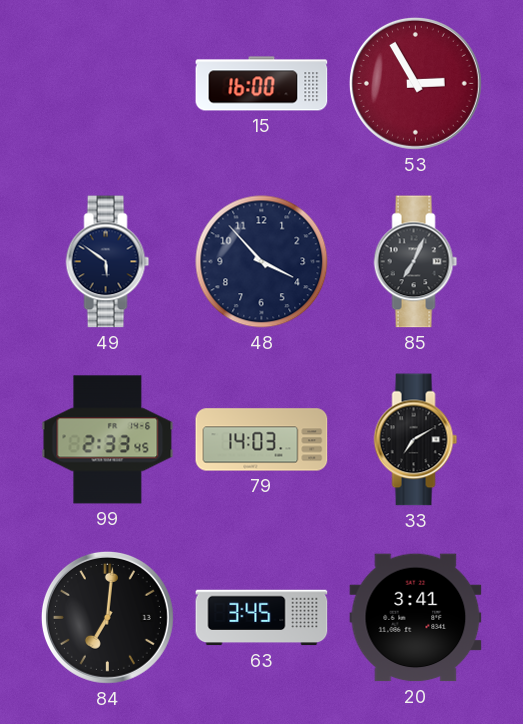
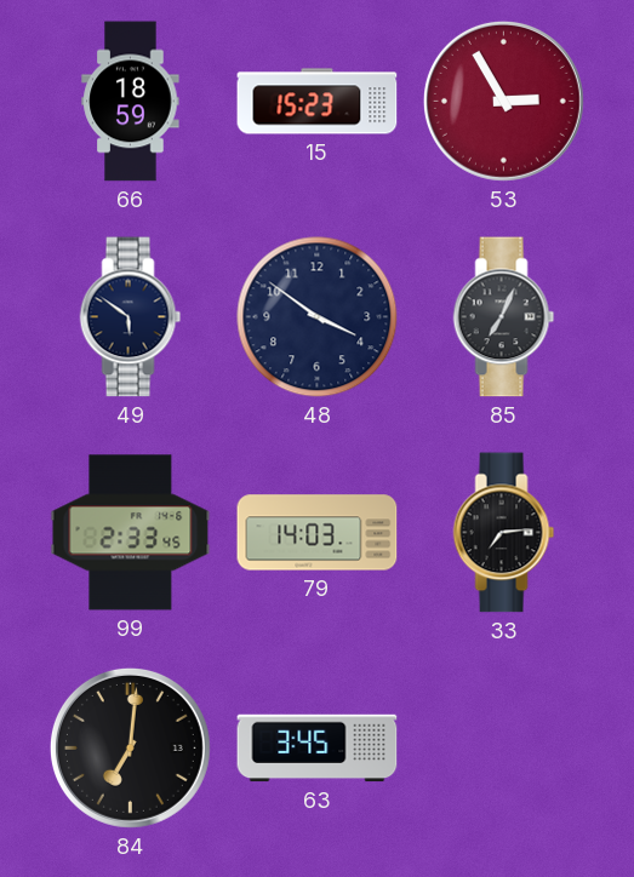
66: none -> 18:59
15: 16:00 -> 15:23
48: 3:53 -> 3:51
33: 7:10 -> 7:14
20: 3:41 -> none
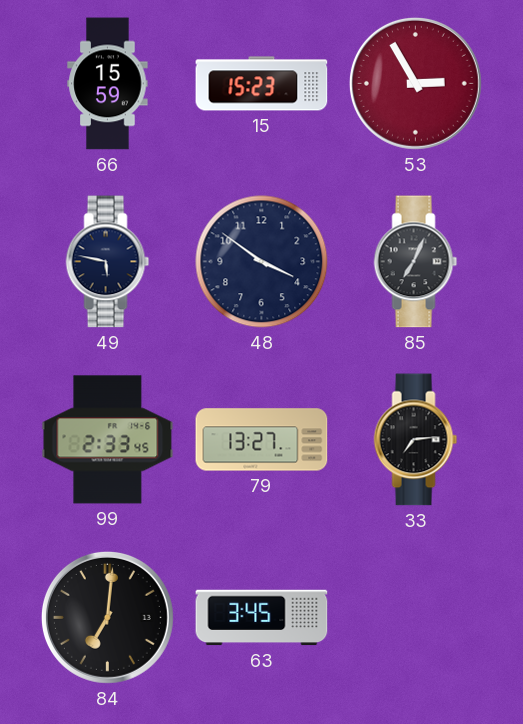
66: 18:59 -> 15:59
49: 5:51 -> 5:47
79: 14:03 -> 13:27
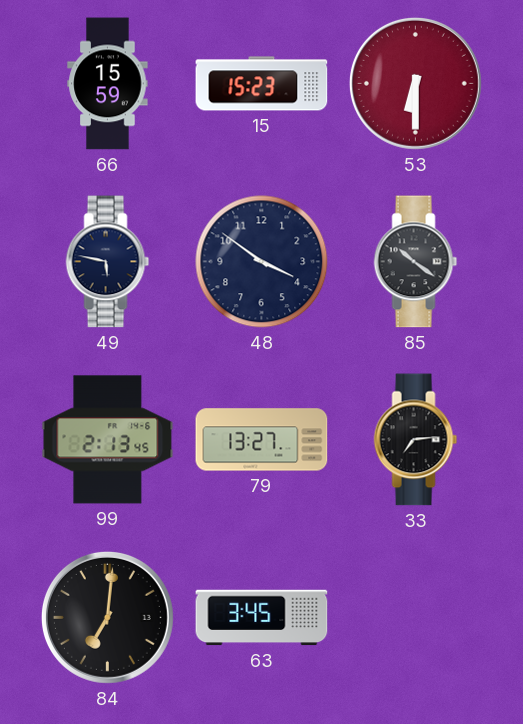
53: 2:55 -> 6:30
85: 7:04 -> 10:21
99: 2:33 -> 2:13
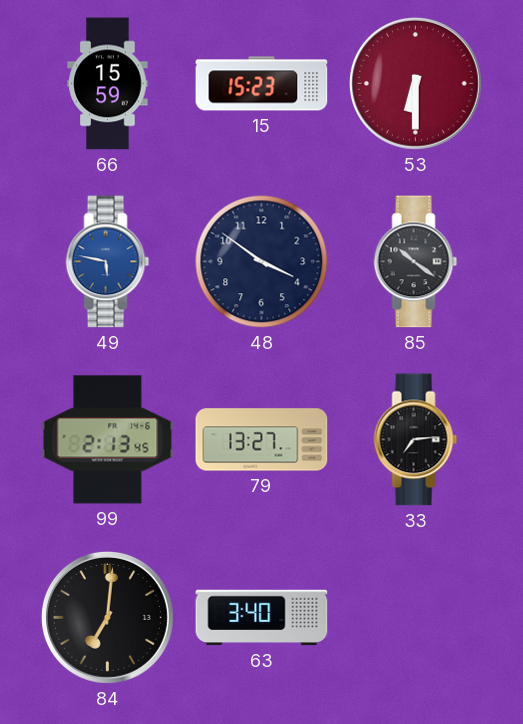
49 dial: navy -> blue
63: 3:45 -> 3:40
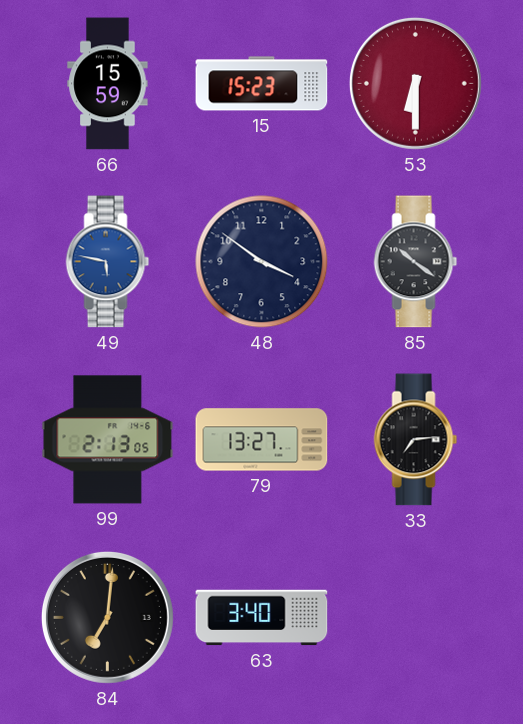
99: 2:13:45 -> 2:13:05
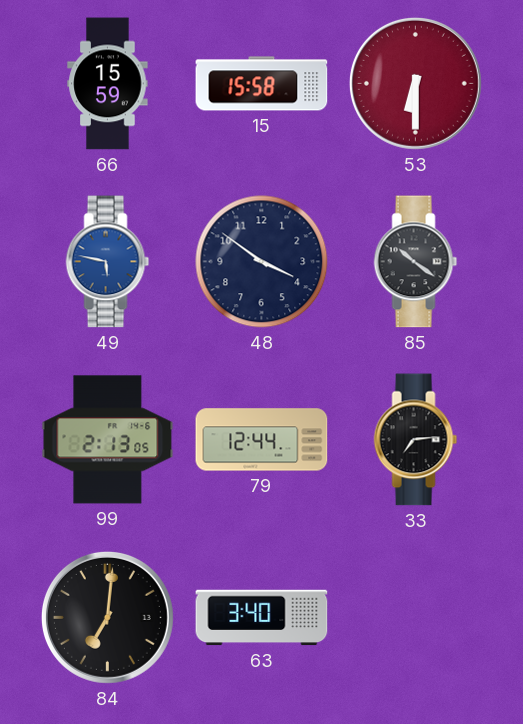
15: 15:23 -> 15:58
79: 13:27 -> 12:44
